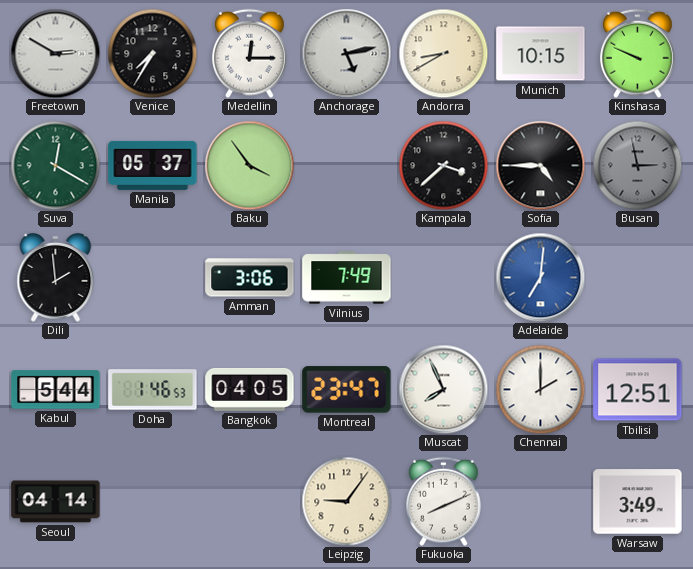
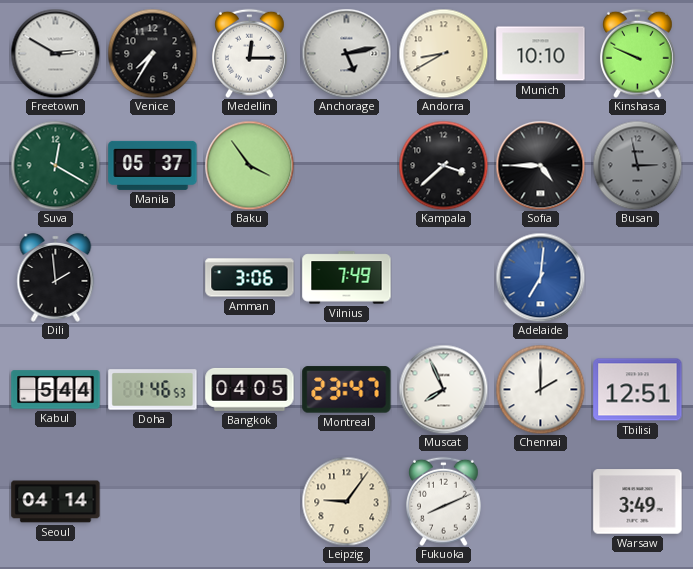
Munich: 10:15 -> 10:10
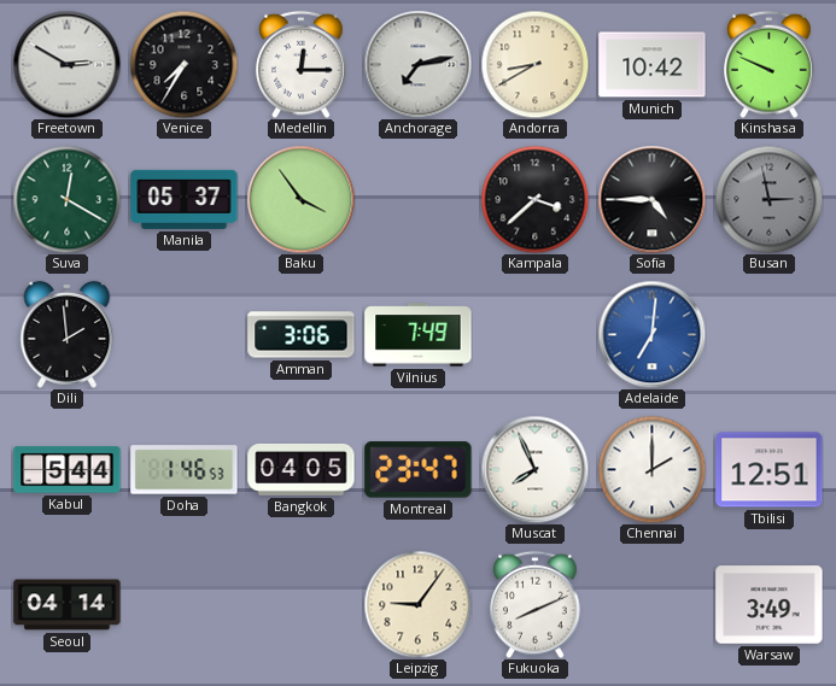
Anchorage: 5:13 -> 7:13
Munich: 10:10 -> 10:42
